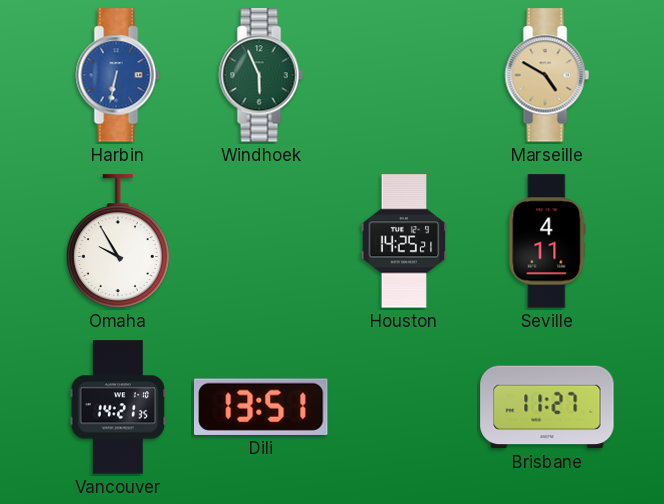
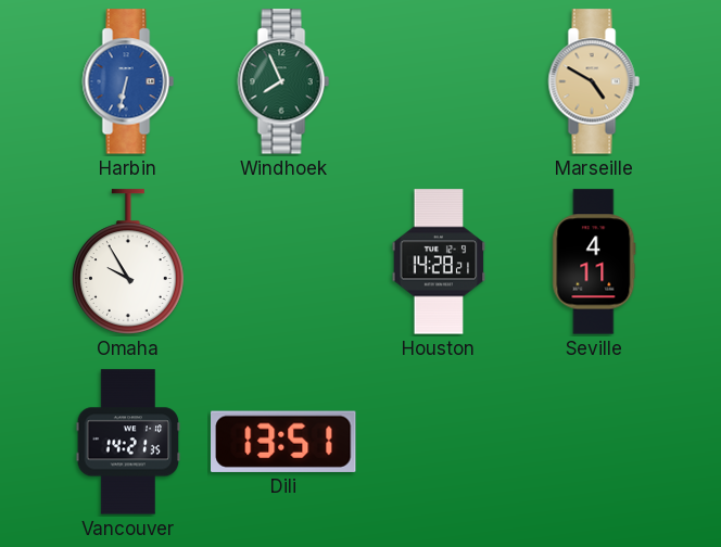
Windhoek: 5:56 -> 7:56
Houston: 14:25 -> 14:28
Brisbane: 11:27 -> none
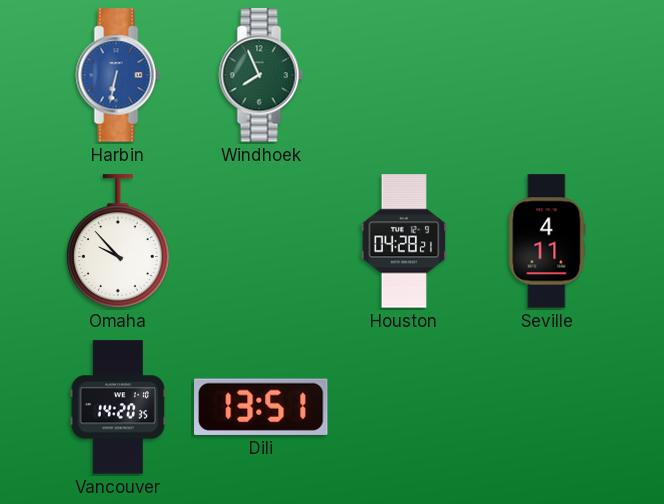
Marseille: 4:50 -> none
Omaha: 9:55 -> 9:53
Houston: 14:28 -> 04:28
Vancouver: 14:21 -> 14:20
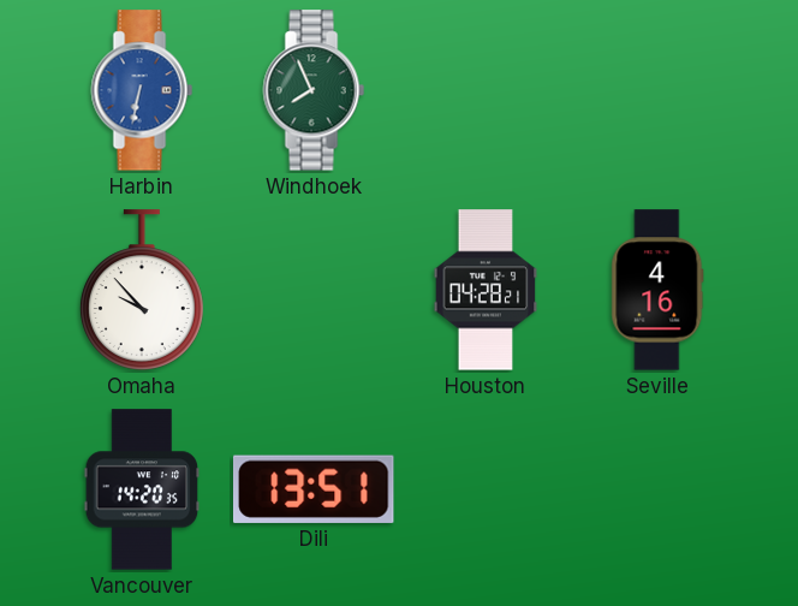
Seville: 4:11 -> 4:16
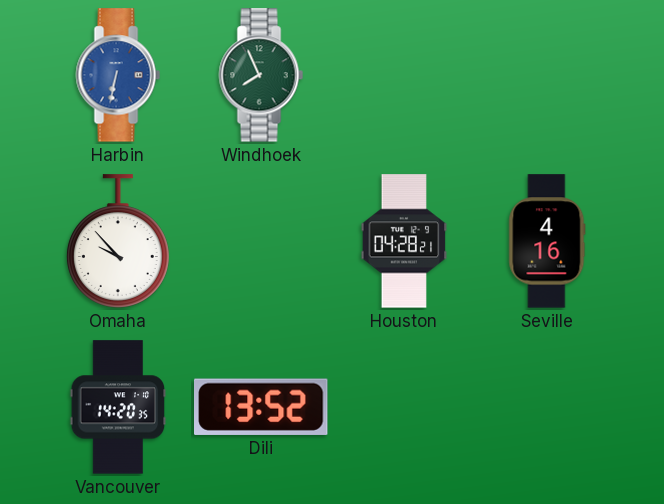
Dili: 13:51 -> 13:52
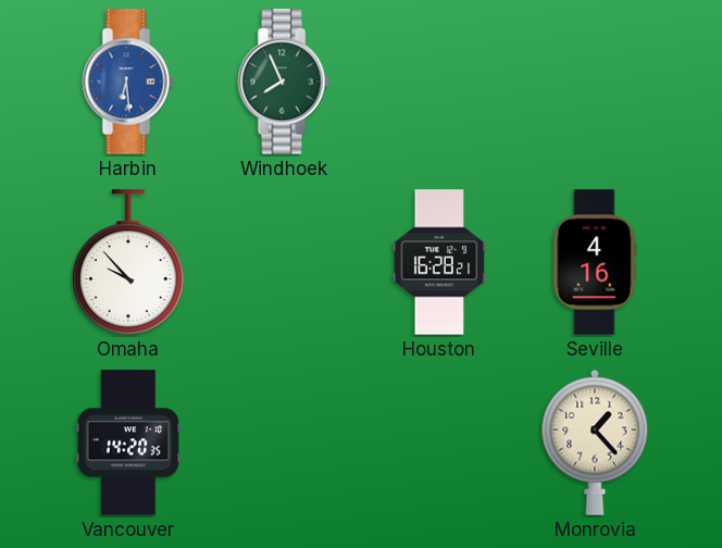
Harbin: 6:32 -> 6:29
Houston: 04:28 -> 16:28
Dili: 13:52 -> none
Monrovia: none -> 1:23
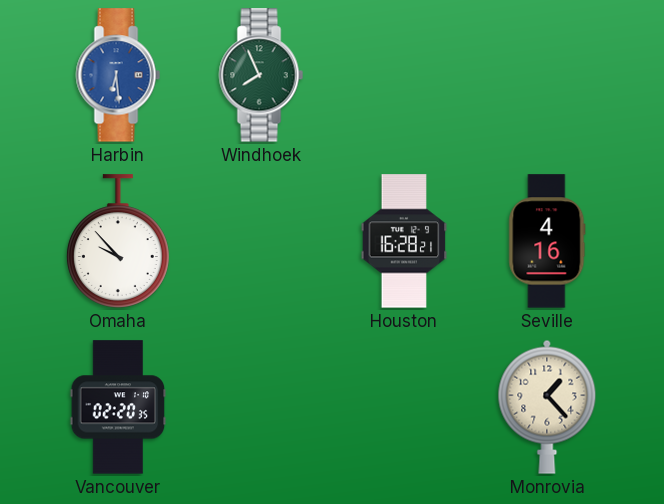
Vancouver: 14:20 -> 02:20
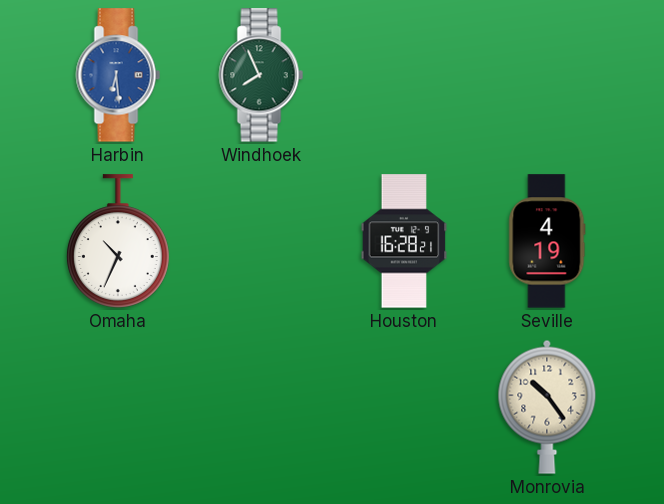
Omaha: 9:53 -> 10:34
Seville: 4:16 -> 4:19
Vancouver: 02:20 -> none
Monrovia: 1:23 -> 10:24
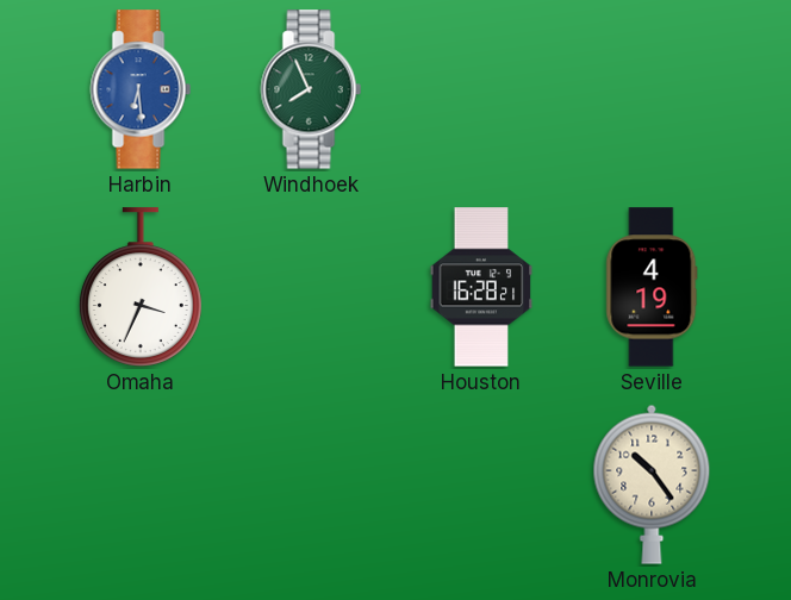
Omaha: 10:34 -> 3:34
